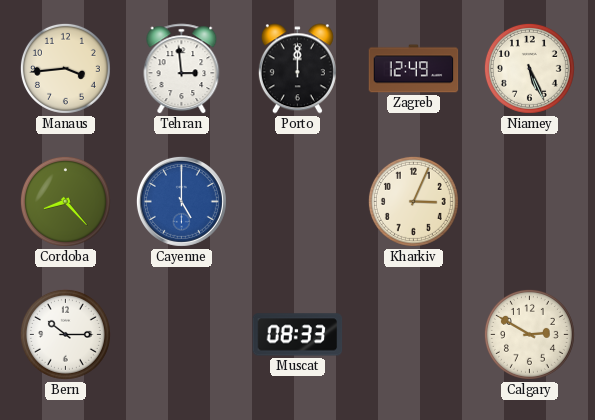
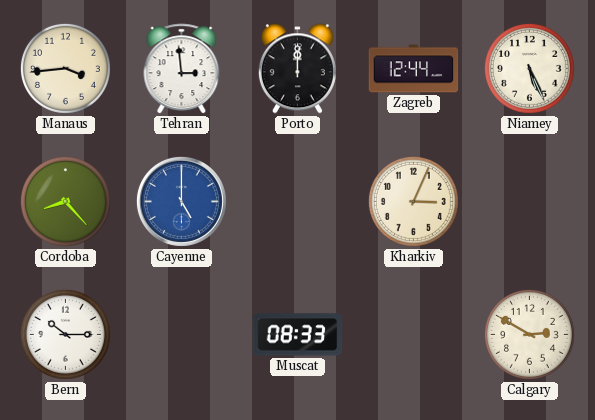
Zagreb: 12:49 -> 12:44
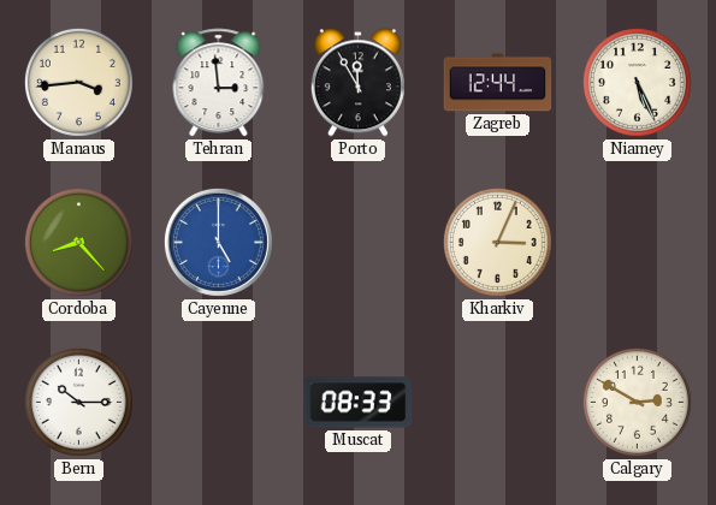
Porto: 12:00 -> 11:55
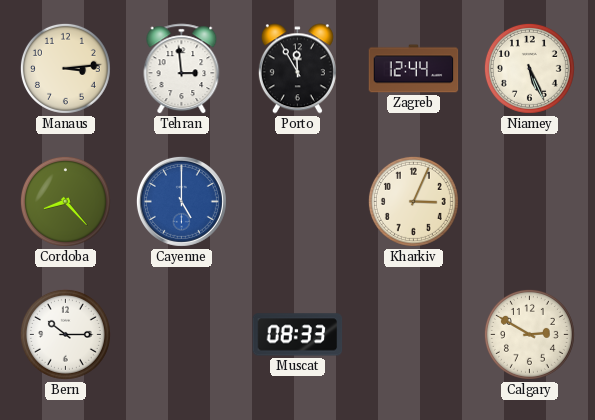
Manaus: 3:44 -> 3:14
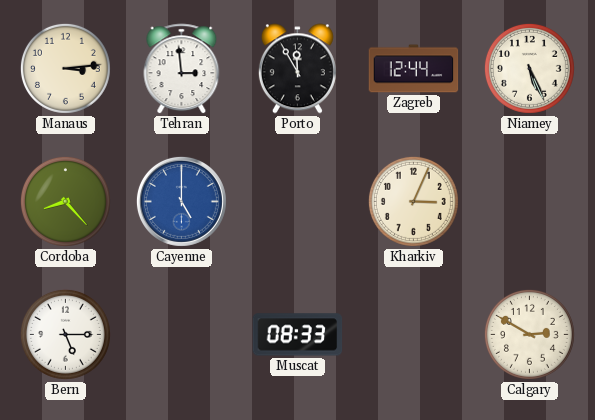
Bern: 10:15 -> 5:15
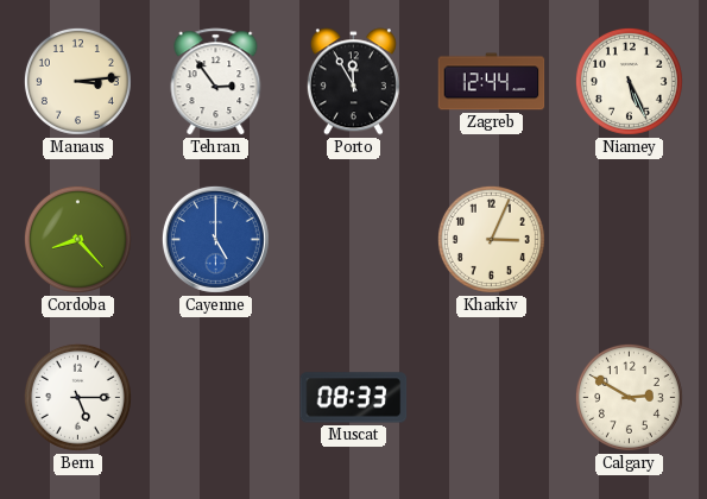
Tehran: 2:59 -> 2:54
